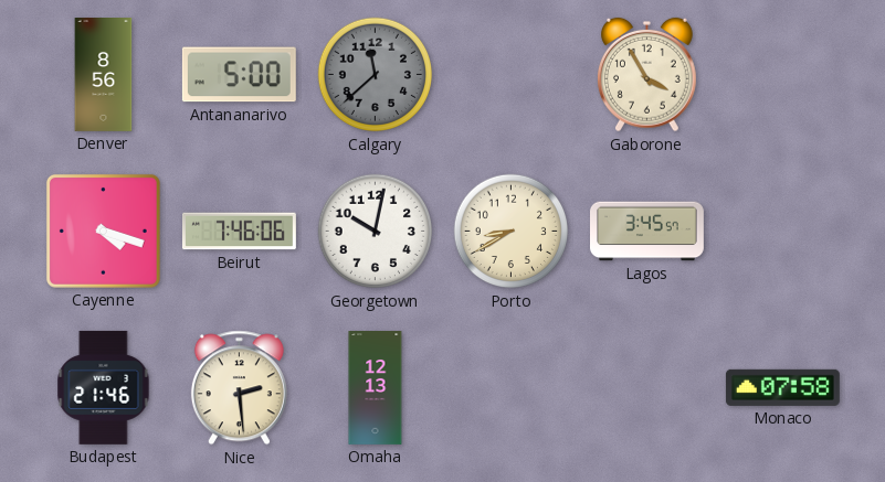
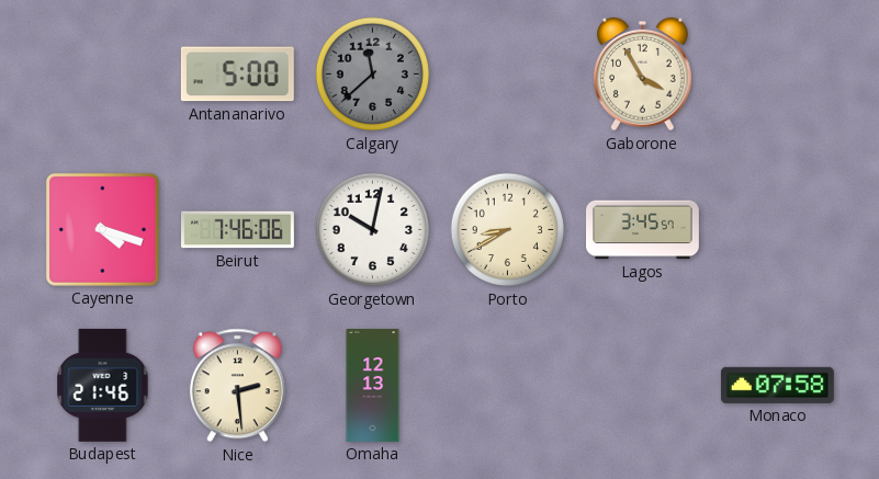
Denver: 8:56 -> none
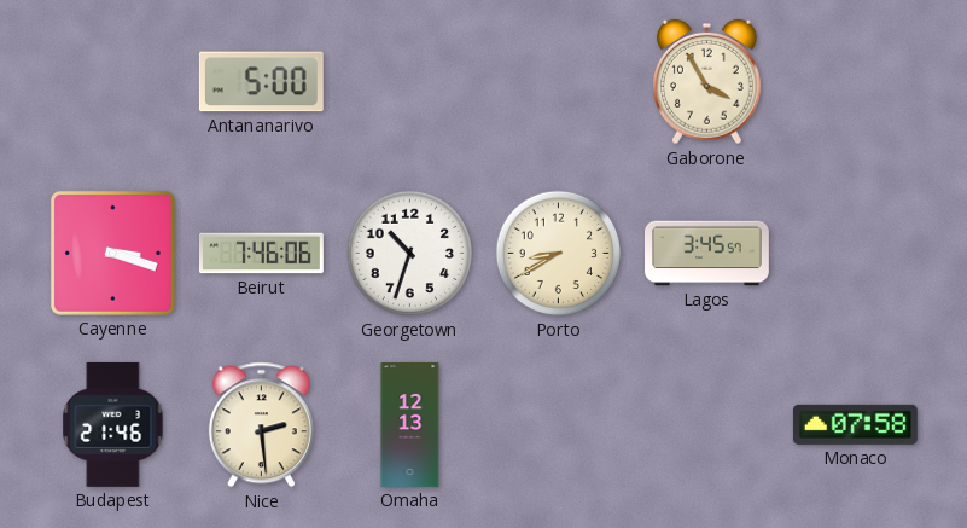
Calgary: 11:38 -> none
Cayenne: 4:18 -> 3:18
Georgetown: 10:02 -> 10:33
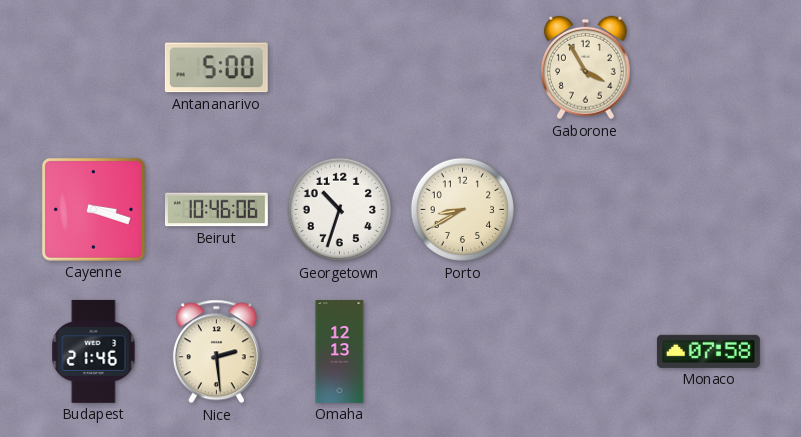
Beirut: 7:46 -> 10:46
Lagos: 3:45 -> none
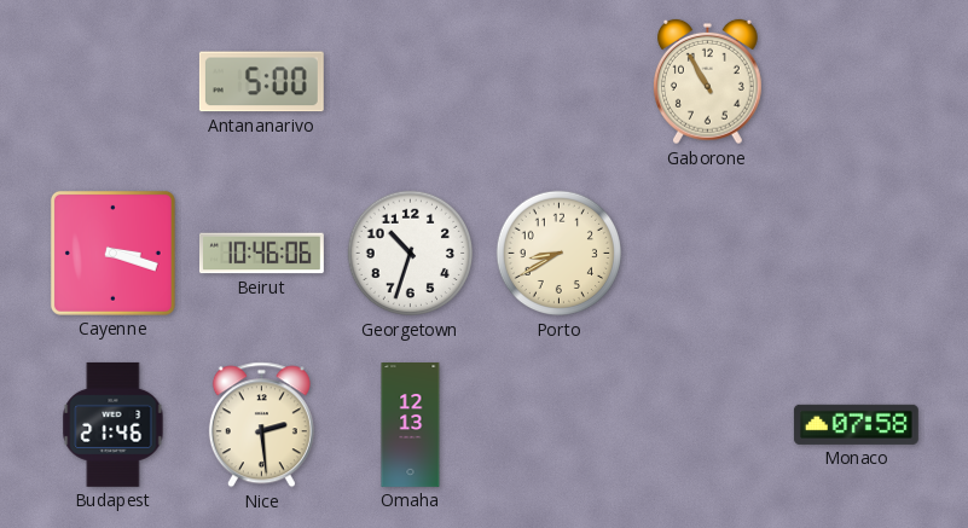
Gaborone: 3:55 -> 10:55
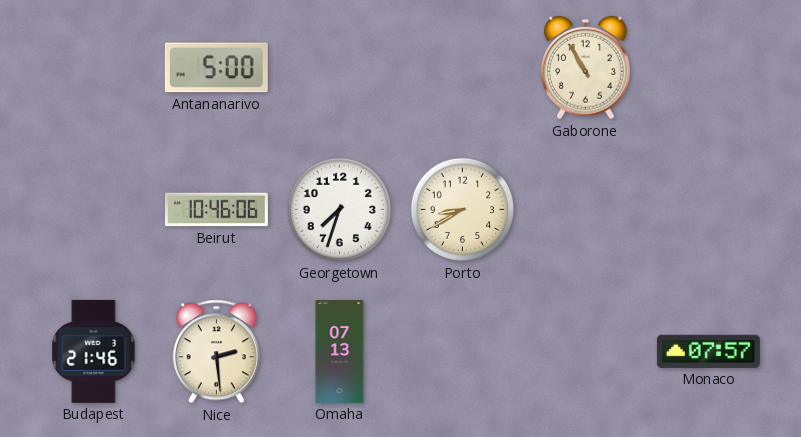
Cayenne: 3:18 -> none
Georgetown: 10:33 -> 7:33
Omaha: 12:13 -> 07:13
Monaco: 07:58 -> 07:57
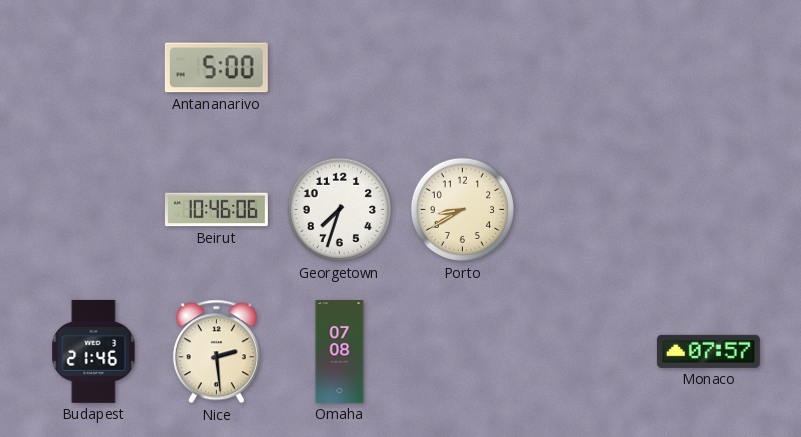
Gaborone: 10:55 -> none
Omaha: 07:13 -> 07:08
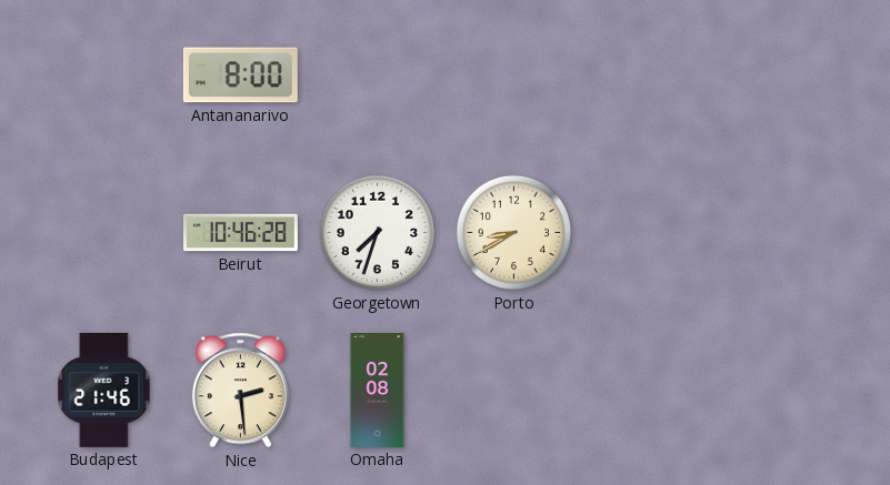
Antananarivo: 5:00 -> 8:00
Beirut: 10:46:06 -> 10:46:28
Omaha: 07:08 -> 02:08
Monaco: 07:57 -> none
